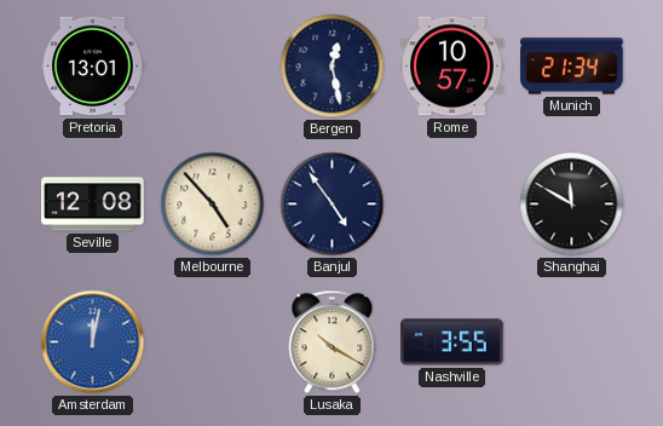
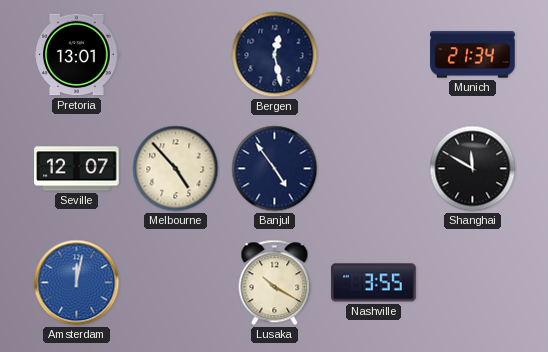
Rome: 10:57 -> none
Seville: 12:08 -> 12:07
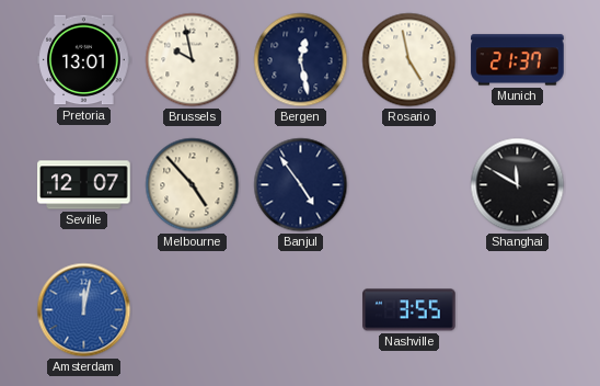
Brussels: none -> 9:58
Rosario: none -> 4:58
Munich: 21:34 -> 21:37
Lusaka: 10:20 -> none
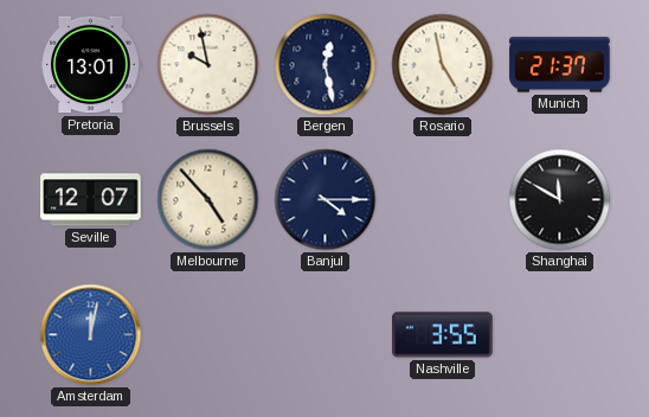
Banjul: 4:54 -> 4:15
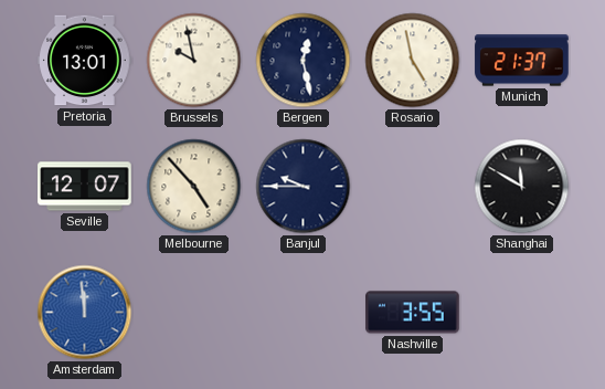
Banjul: 4:15 -> 9:45
Amsterdam: 12:02 -> 11:59
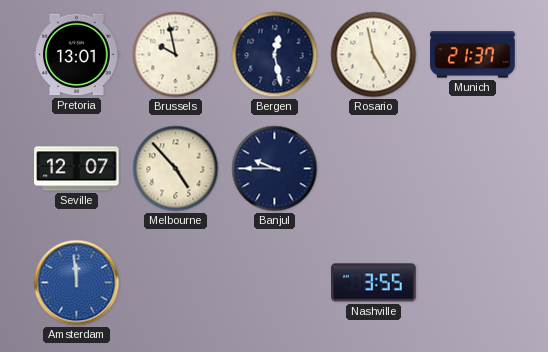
Shanghai: 11:50 -> none
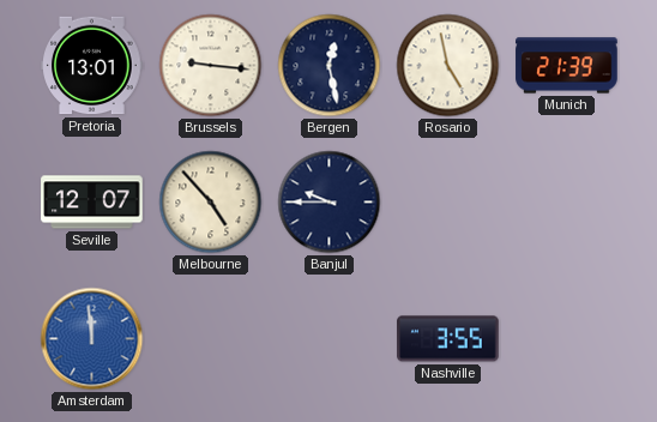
Brussels: 9:58 -> 9:16
Munich: 21:37 -> 21:39
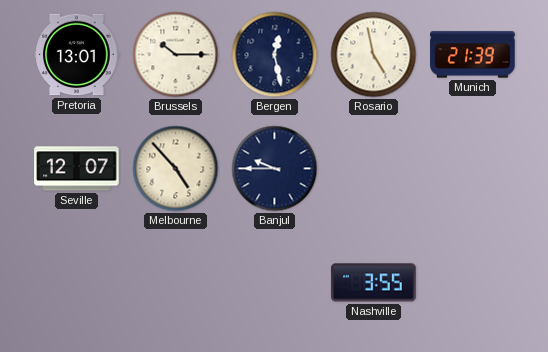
Brussels: 9:16 -> 10:15
Amsterdam: 11:59 -> none
